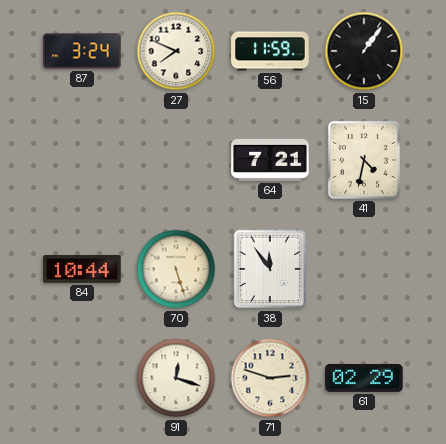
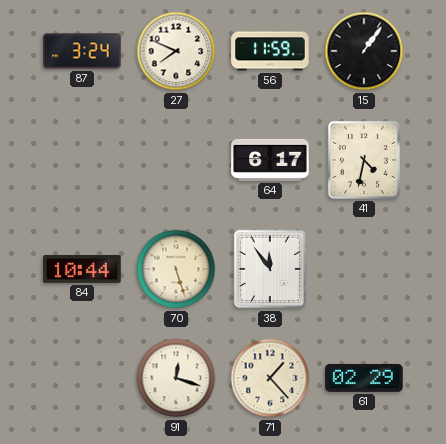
64: 7:21 -> 6:17
71: 2:48 -> 1:23
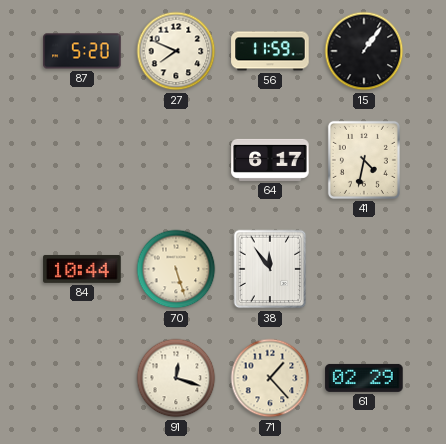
87: 3:24 -> 5:20
